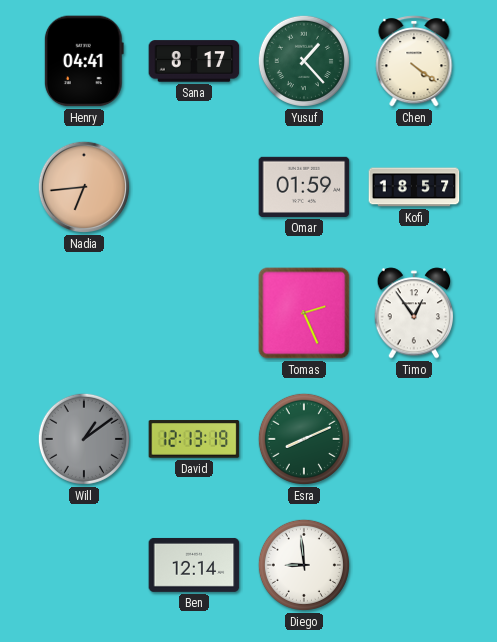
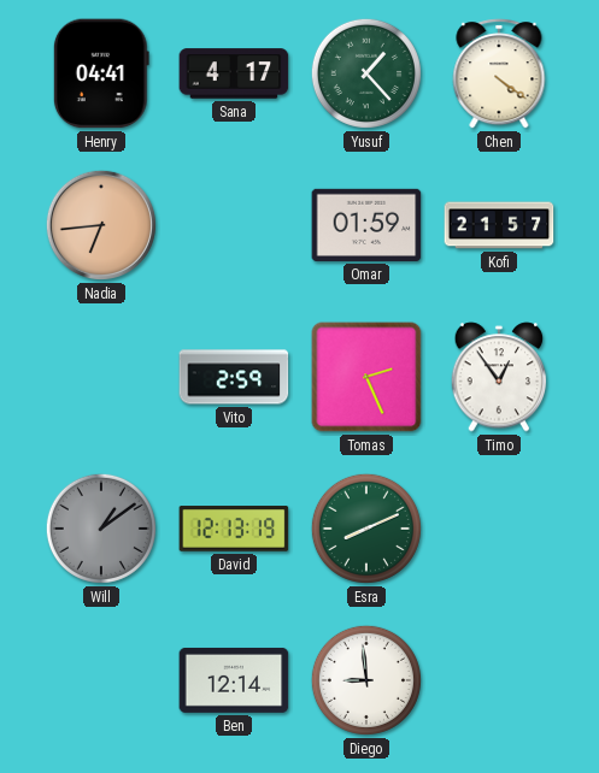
Sana: 8:17 -> 4:17
Kofi: 18:57 -> 21:57
Vito: none -> 2:59
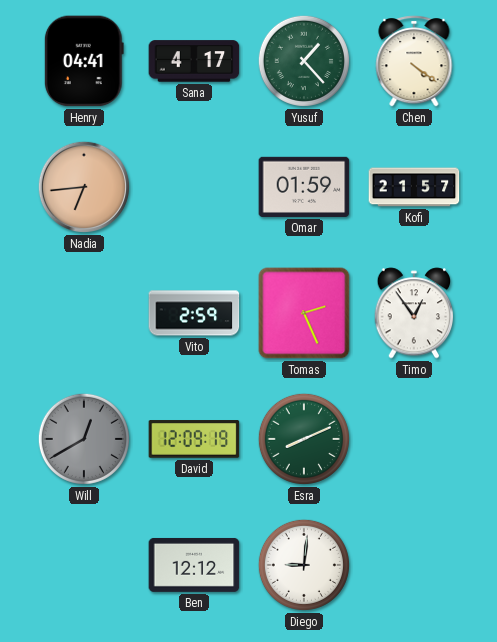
Will: 1:09 -> 12:40
David: 12:13 -> 12:09
Ben: 12:14 -> 12:12
Diego: 8:59 -> 9:01
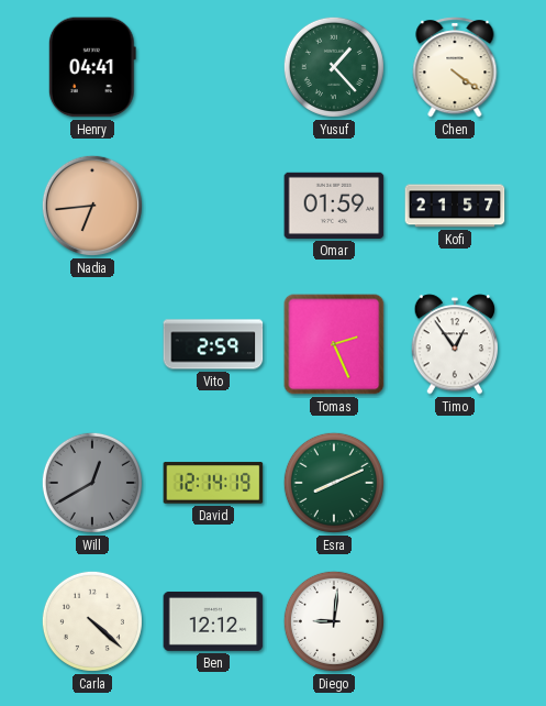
Sana: 4:17 -> none
David: 12:09 -> 12:14
Carla: none -> 4:22
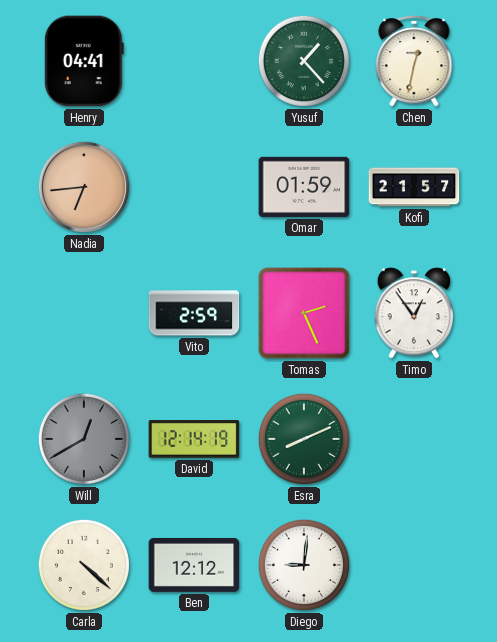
Chen: 4:21 -> 12:32
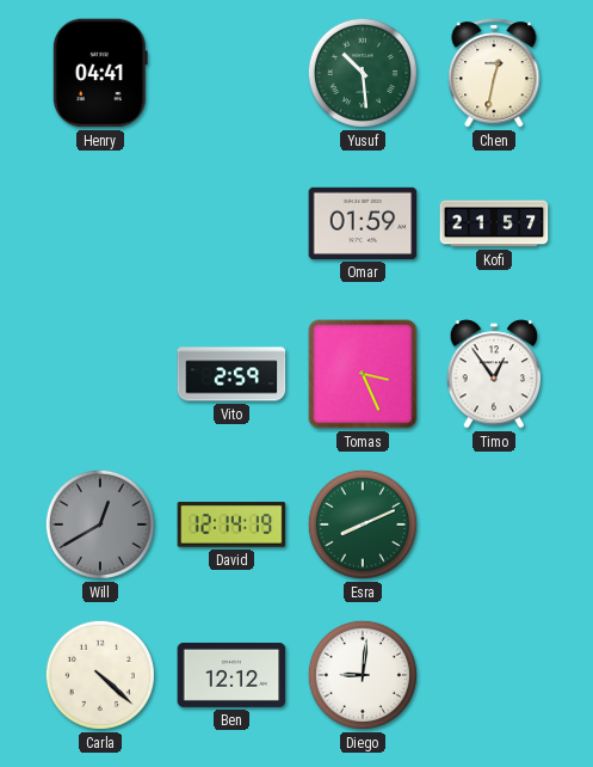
Yusuf: 1:23 -> 10:29
Nadia: 6:44 -> none
Tomas: 2:26 -> 3:26
